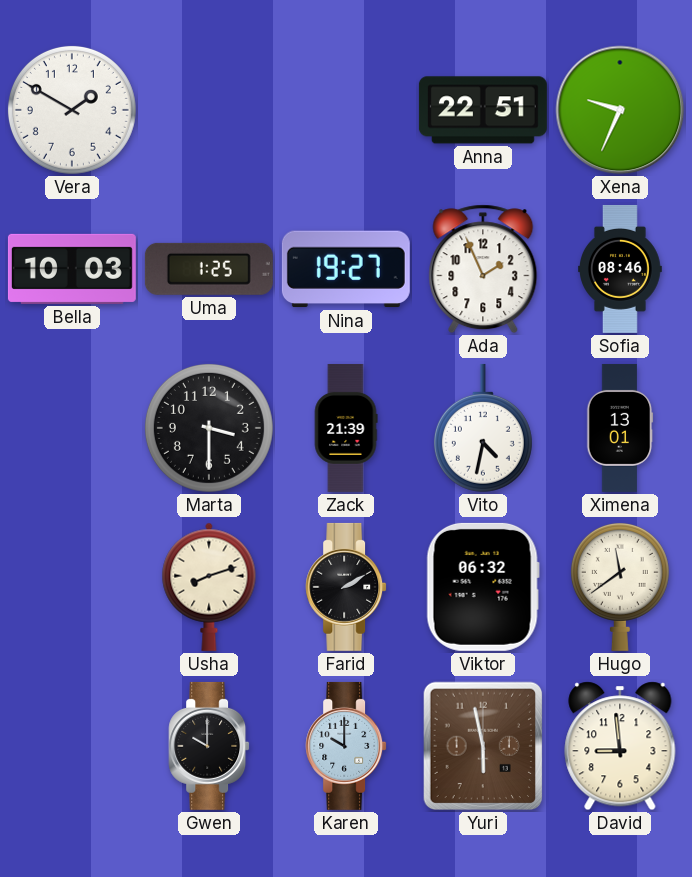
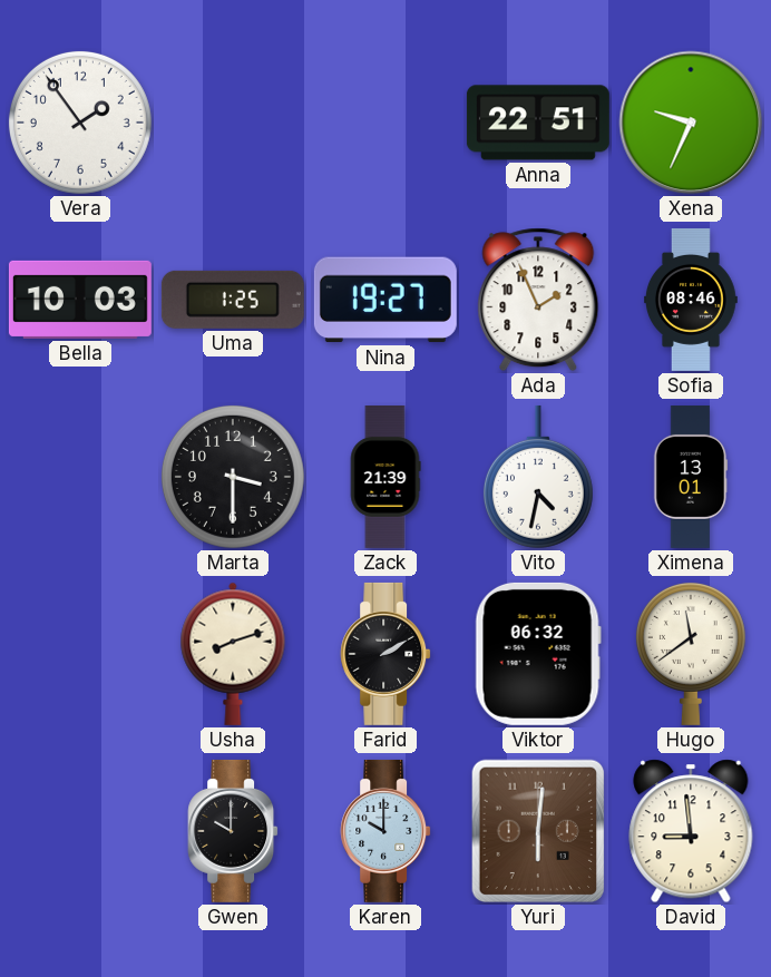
Vera: 1:50 -> 1:54
Yuri: 5:58 -> 6:01
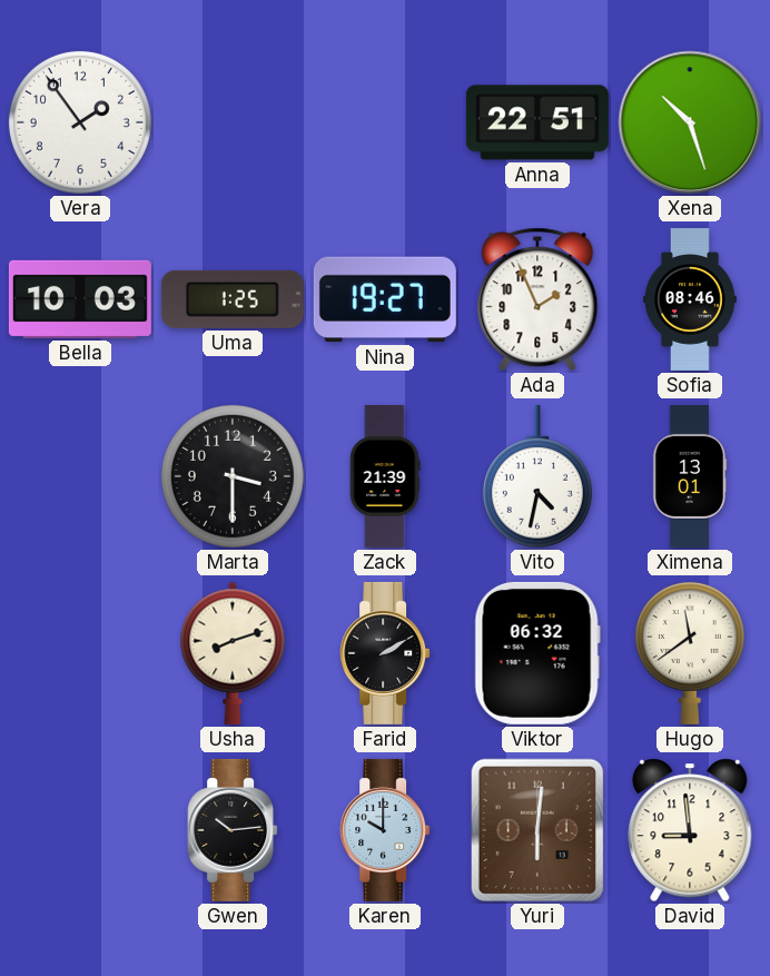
Xena: 9:34 -> 10:27
Gwen: 10:00 -> 10:14
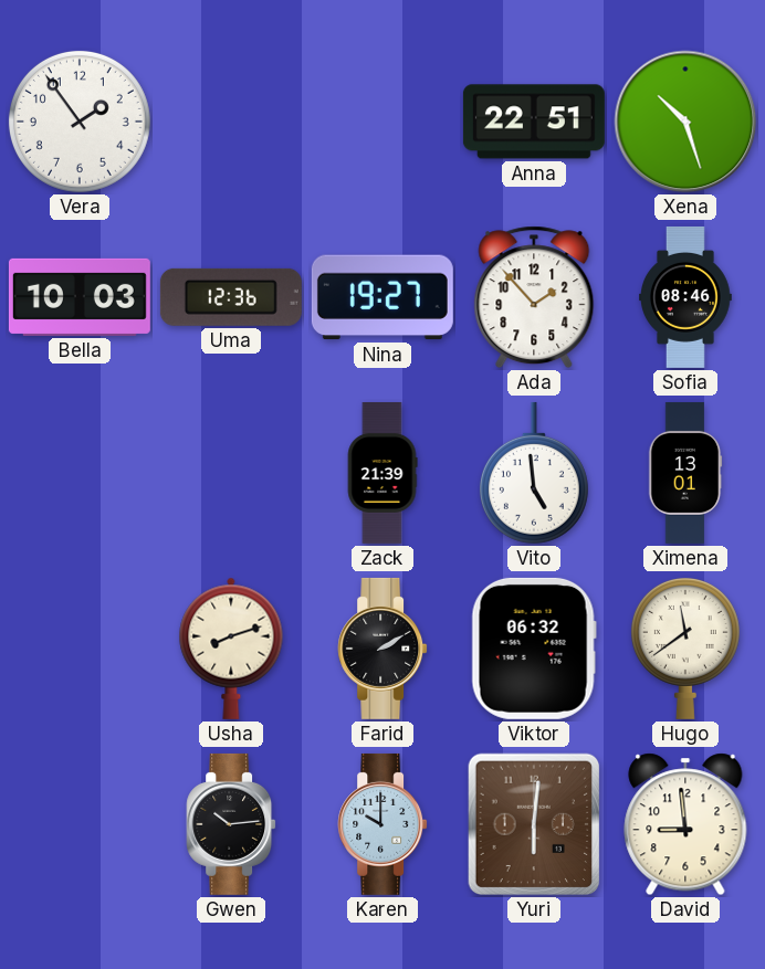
Uma: 1:25 -> 12:36
Ada: 1:56 -> 1:53
Marta: 3:30 -> none
Vito: 4:32 -> 4:59
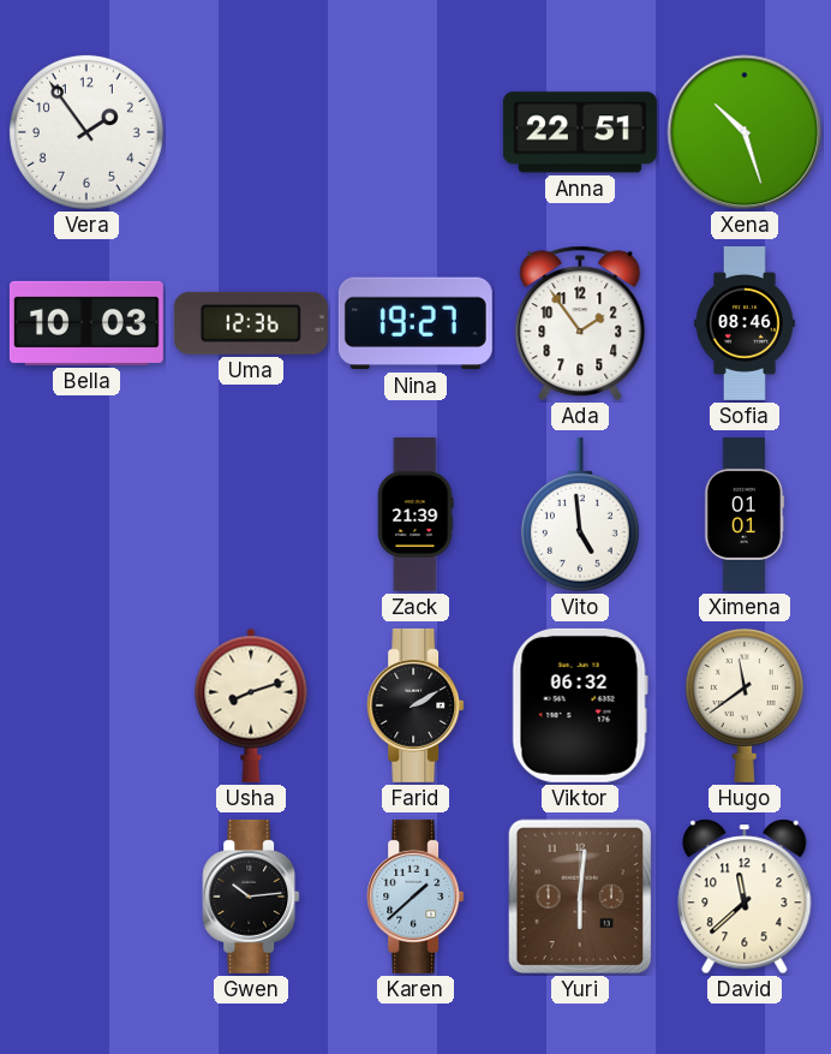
Ada: 1:53 -> 1:54
Ximena: 13:01 -> 01:01
Karen: 10:00 -> 1:38
David: 8:59 -> 11:38
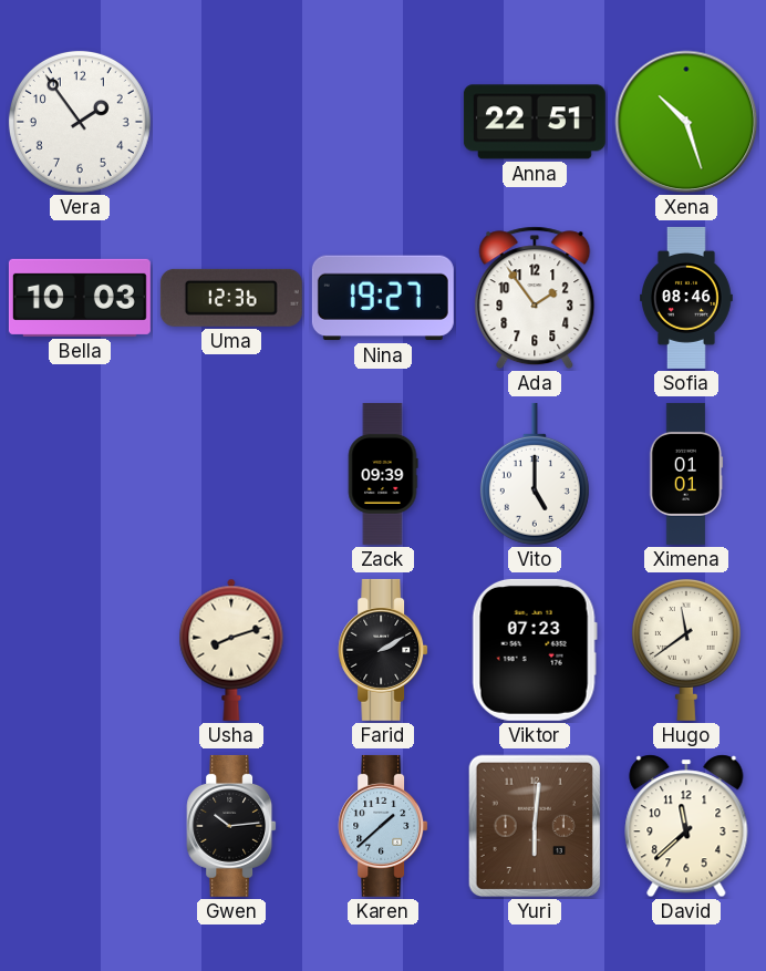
Zack: 21:39 -> 09:39
Vito: 4:59 -> 5:00
Viktor: 06:32 -> 07:23
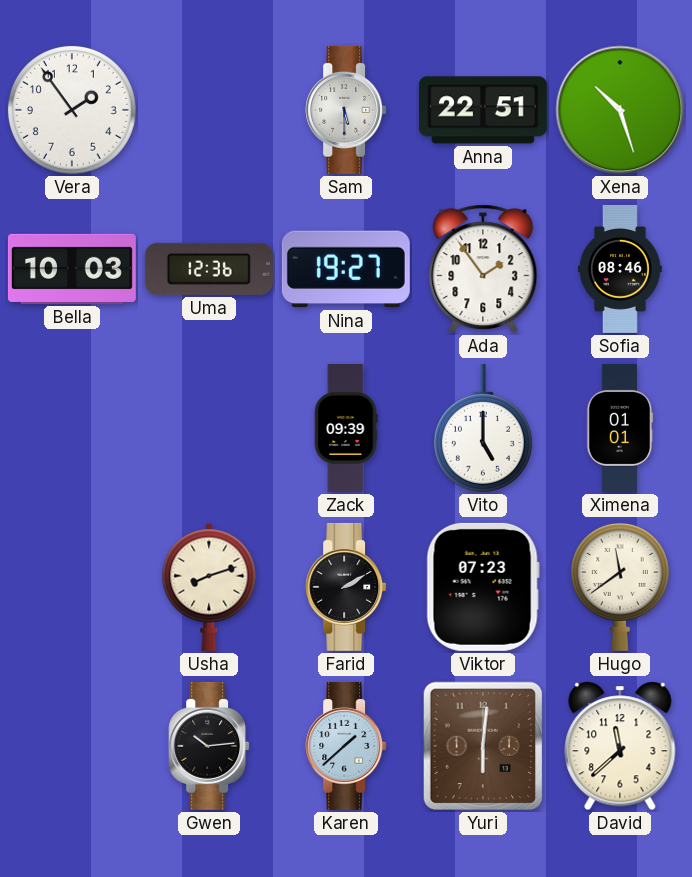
Sam: none -> 5:30
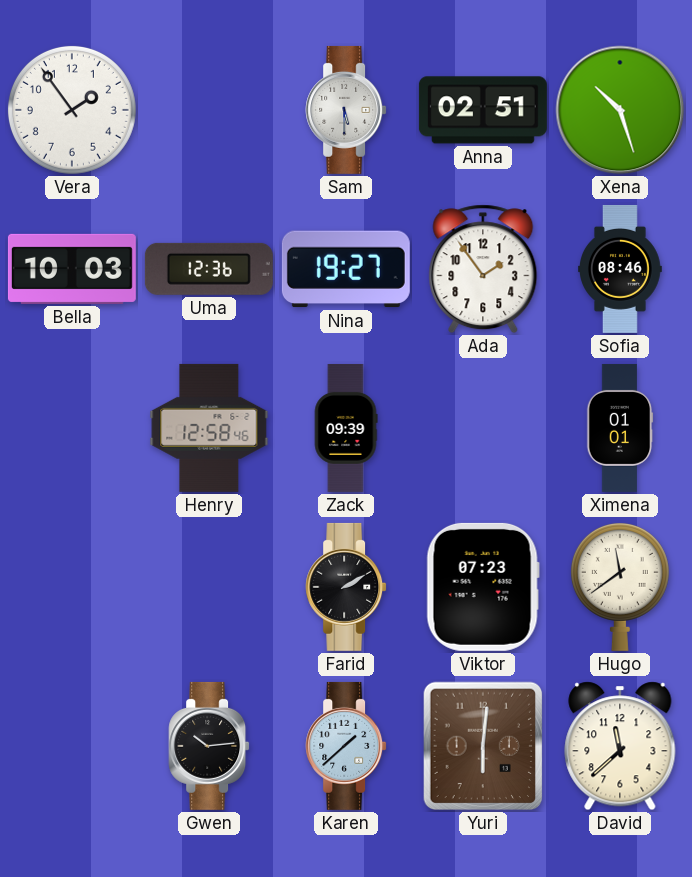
Anna: 22:51 -> 02:51
Henry: none -> 12:58
Vito: 5:00 -> none
Usha: 8:12 -> none
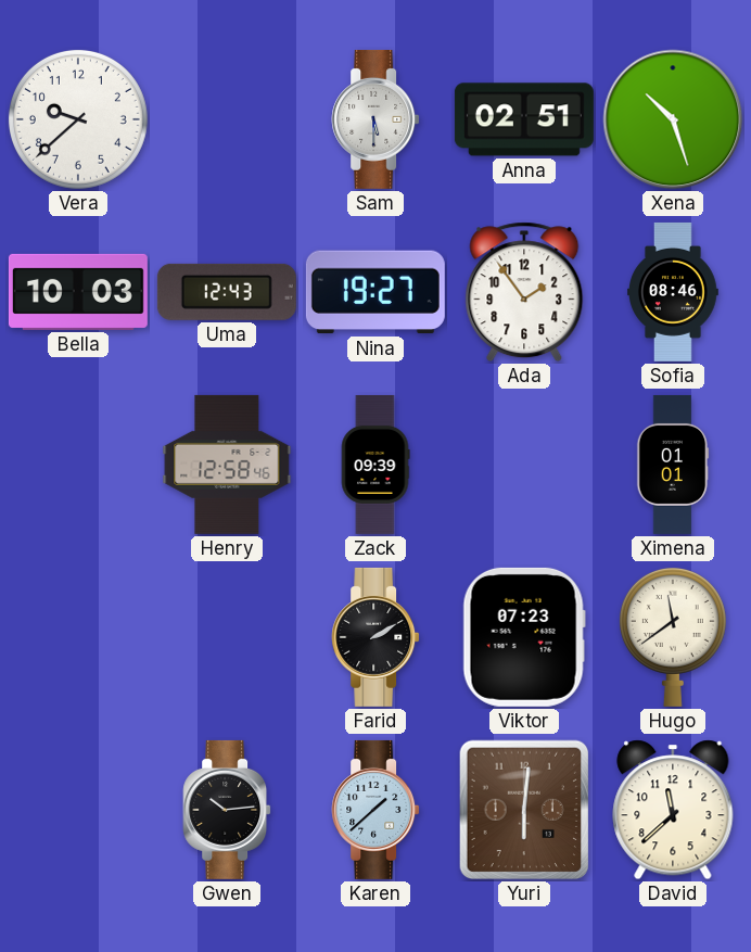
Vera: 1:54 -> 9:38
Uma: 12:36 -> 12:43
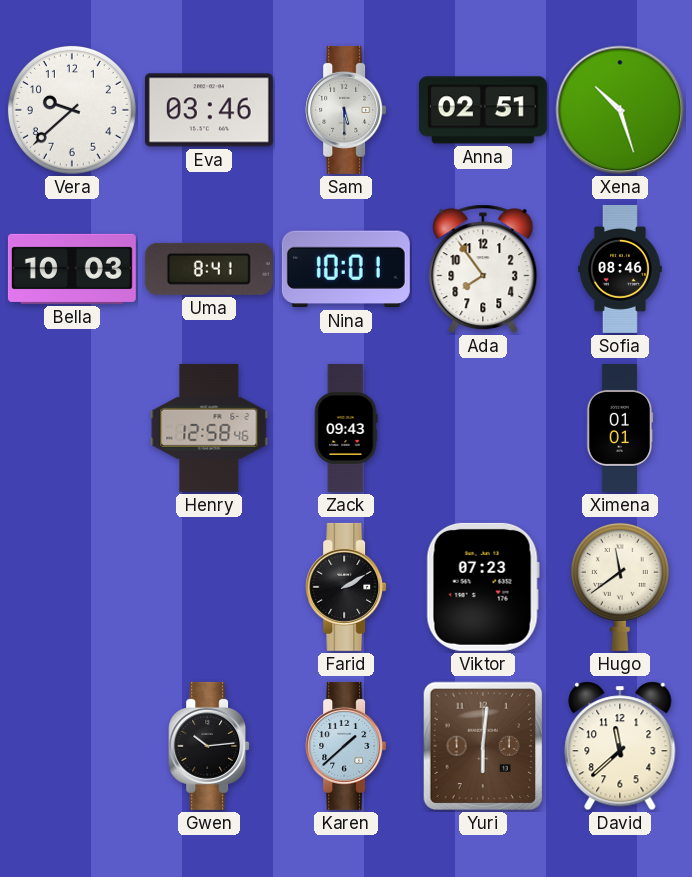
Eva: none -> 03:46
Uma: 12:43 -> 8:41
Nina: 19:27 -> 10:01
Ada: 1:54 -> 7:54
Zack: 09:39 -> 09:43
